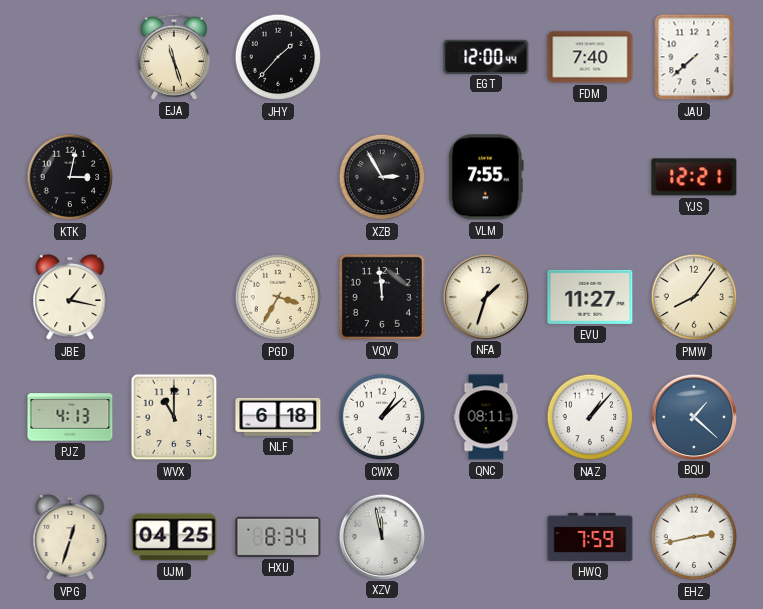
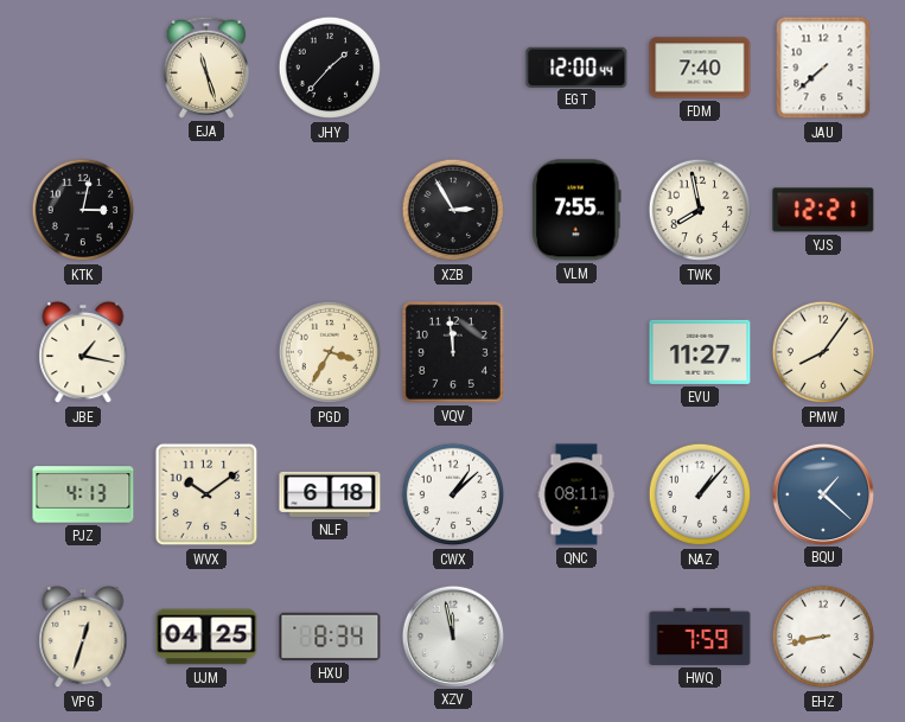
TWK: none -> 7:58
NFA: 1:33 -> none
WVX: 11:00 -> 10:09
EHZ: 2:43 -> 8:43
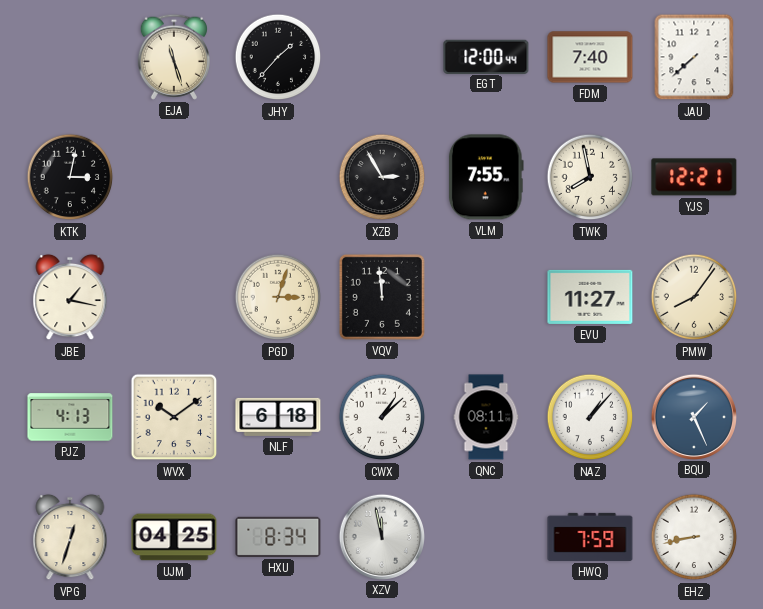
PGD: 3:35 -> 3:03
BQU: 1:22 -> 1:26
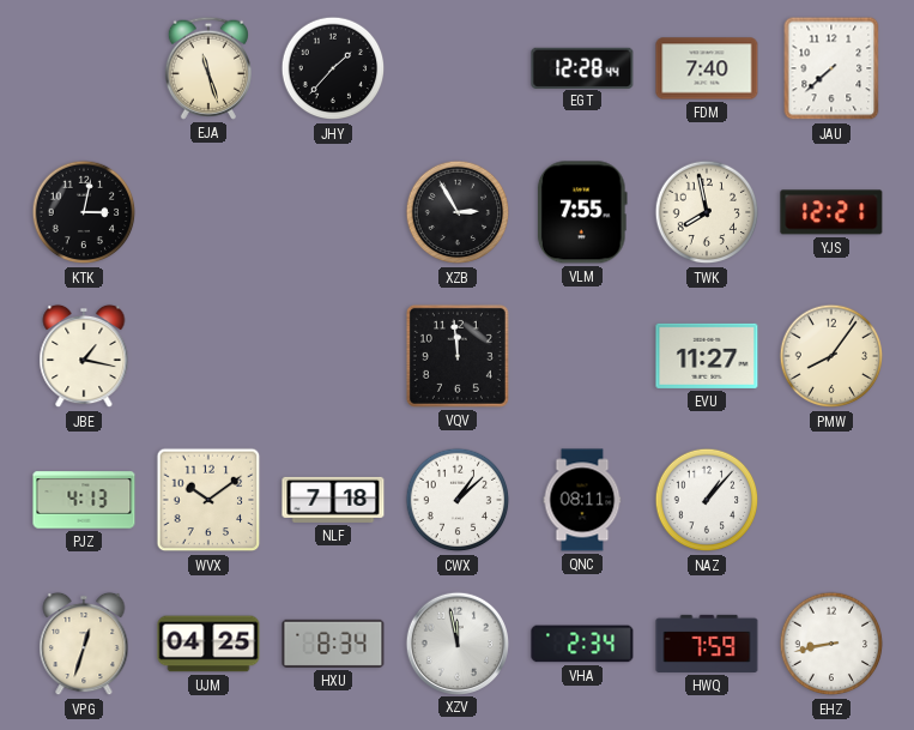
EGT: 12:00 -> 12:28
PGD: 3:03 -> none
NLF: 6:18 -> 7:18
BQU: 1:26 -> none
VHA: none -> 2:34
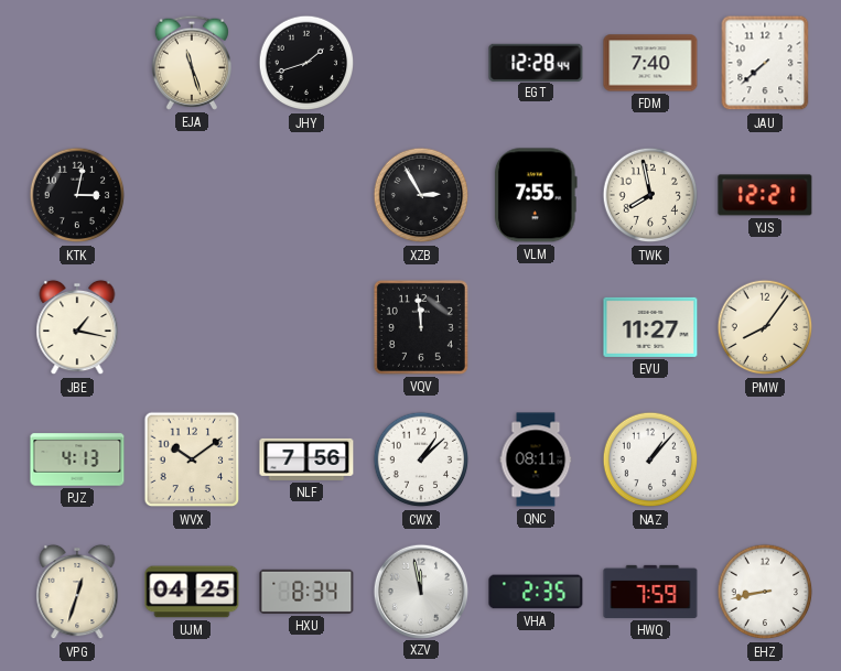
JHY: 1:37 -> 1:42
NLF: 7:18 -> 7:56
VHA: 2:34 -> 2:35
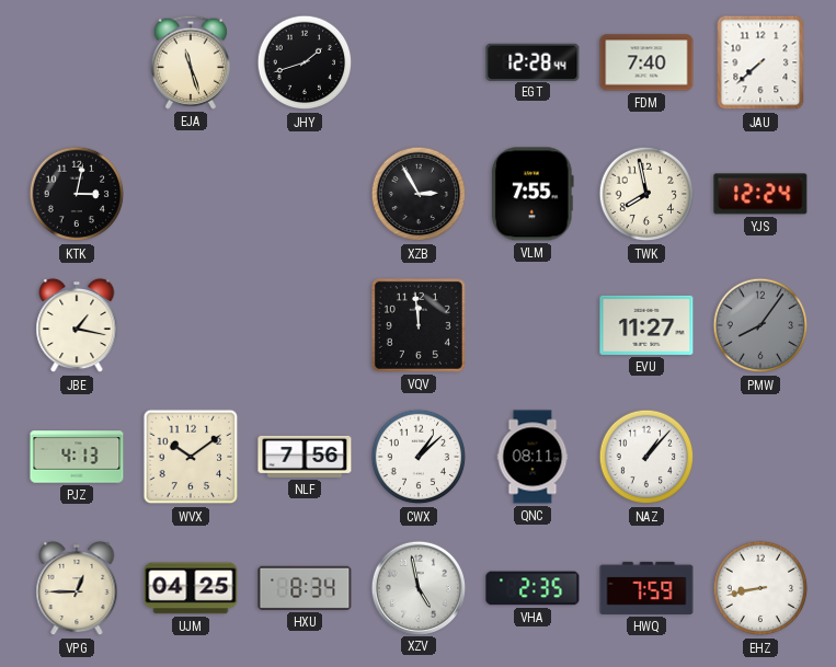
YJS: 12:21 -> 12:24
PMW dial: cream -> grey
VPG: 12:33 -> 12:45
XZV: 11:58 -> 4:58
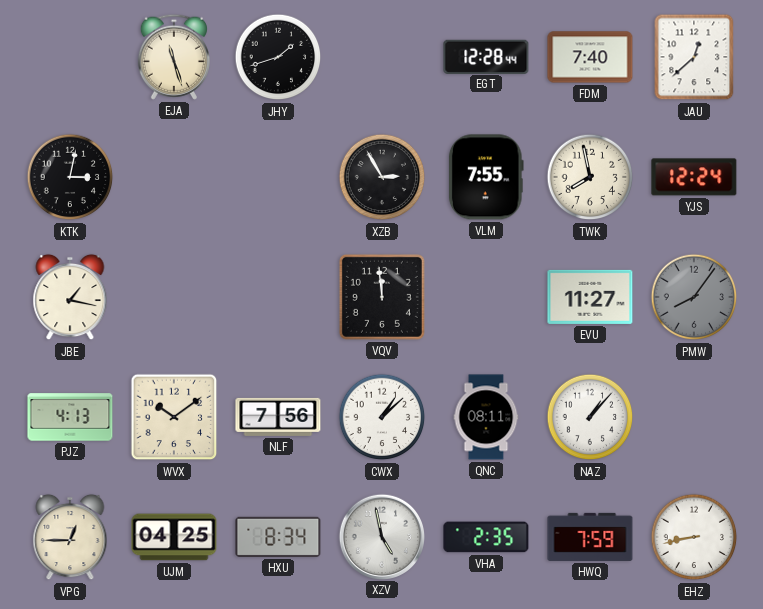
JAU: 7:38 -> 12:38
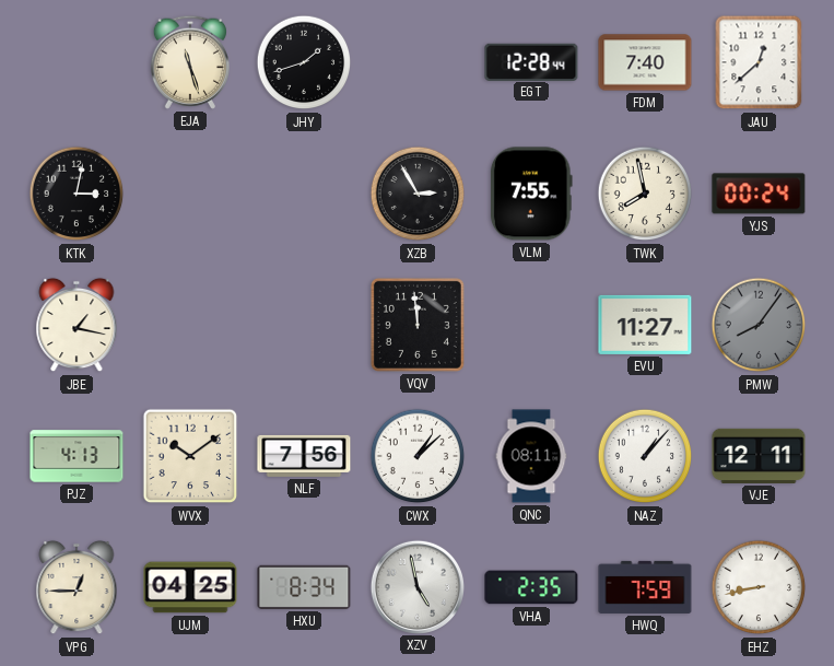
YJS: 12:24 -> 00:24
VJE: none -> 12:11
